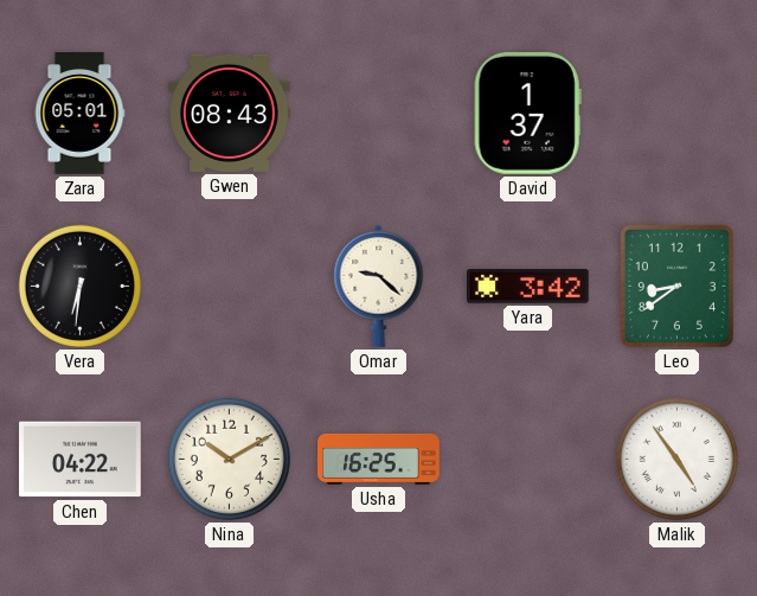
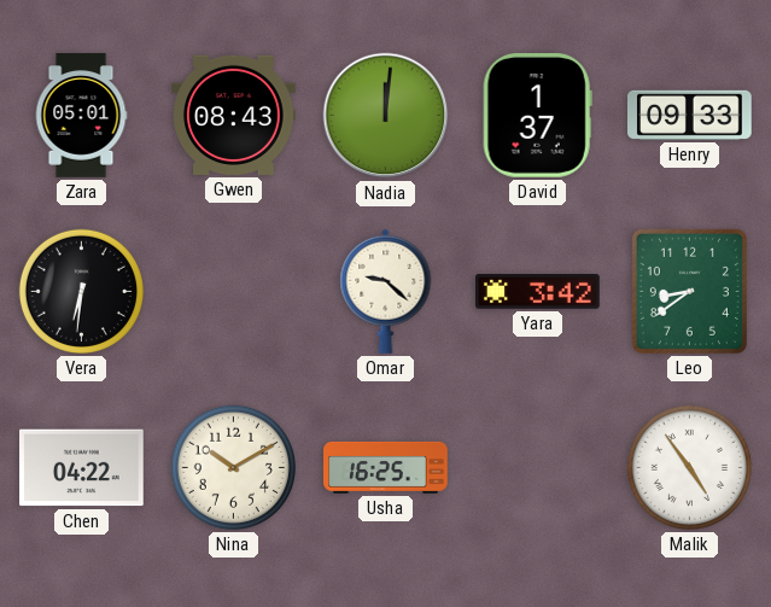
Nadia: none -> 12:01
Henry: none -> 09:33
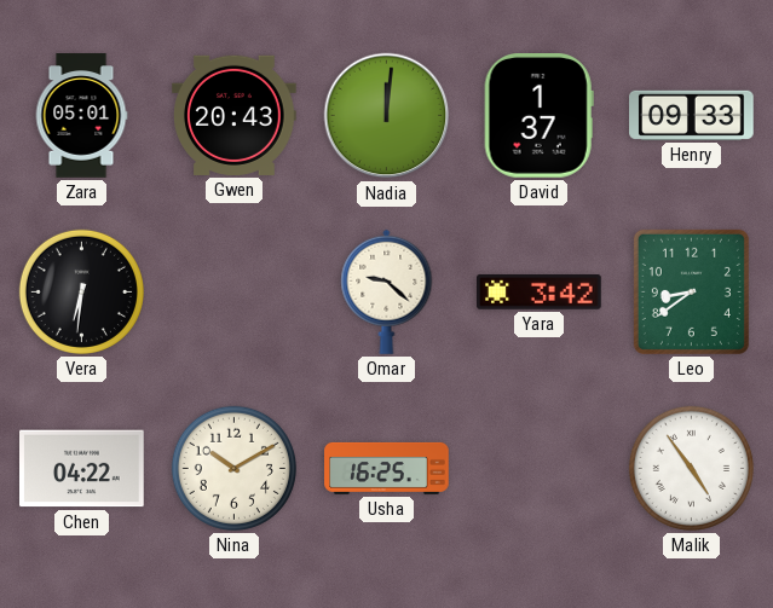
Gwen: 08:43 -> 20:43
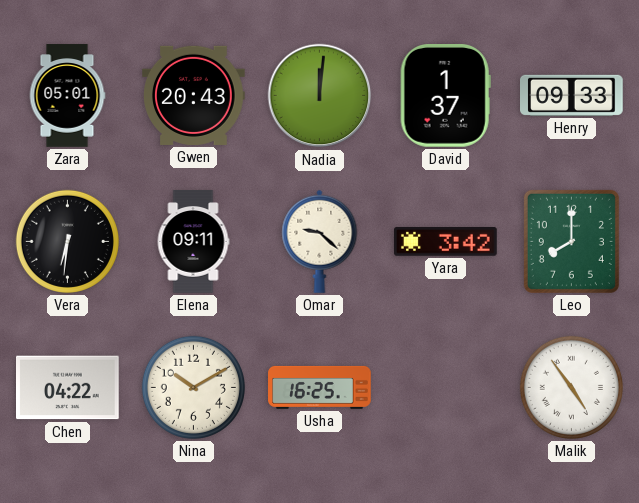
Elena: none -> 09:11
Leo: 8:39 -> 8:00
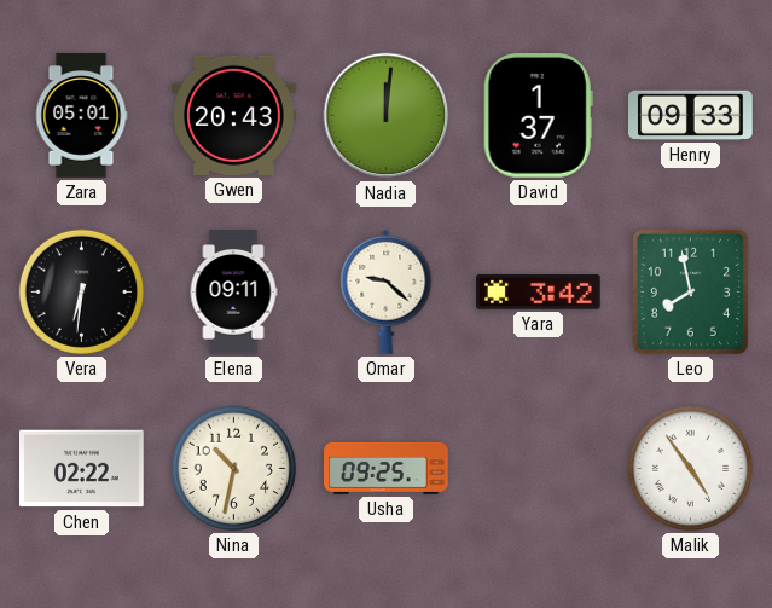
Leo: 8:00 -> 7:58
Chen: 04:22 -> 02:22
Nina: 10:10 -> 10:32
Usha: 16:25 -> 09:25
